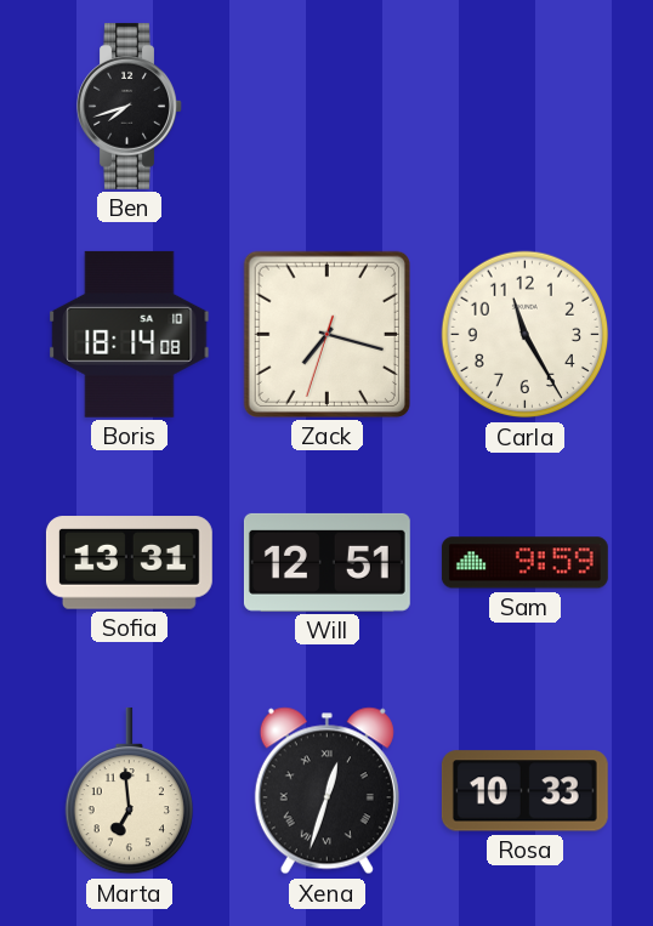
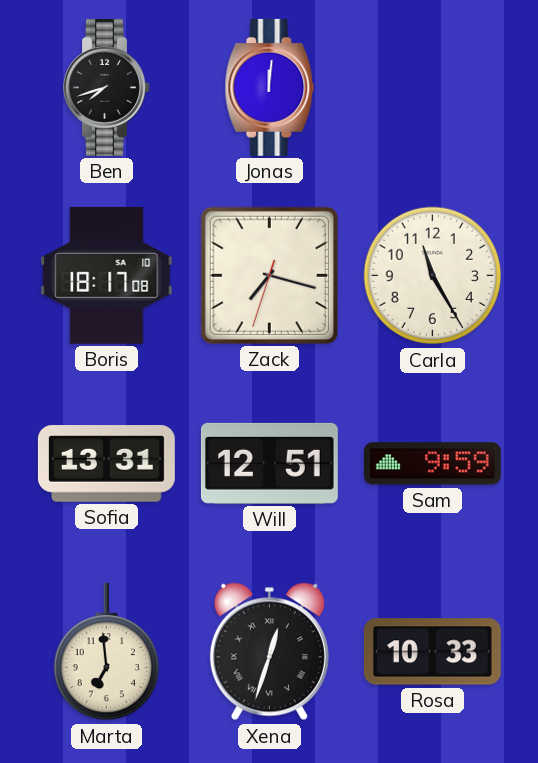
Jonas: none -> 12:01
Boris: 18:14 -> 18:17
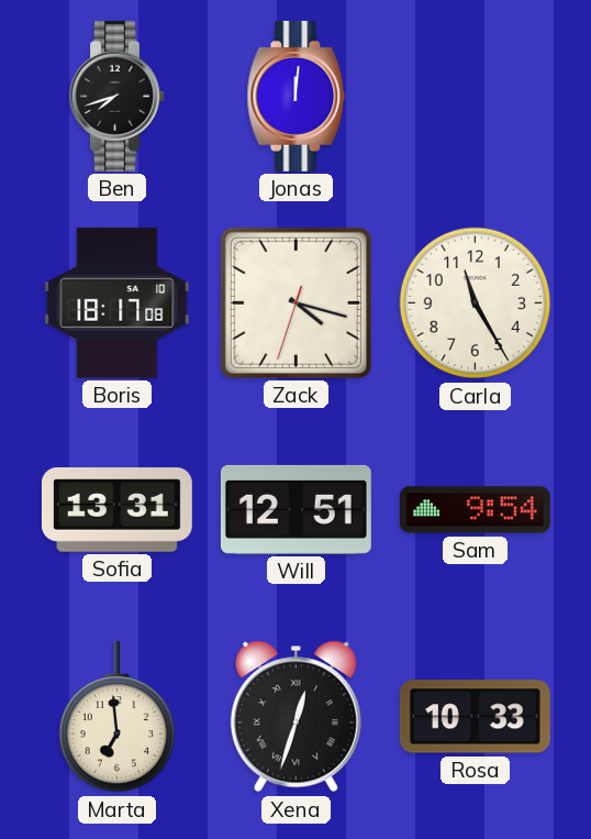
Zack: 7:17 -> 4:17
Sam: 9:59 -> 9:54
